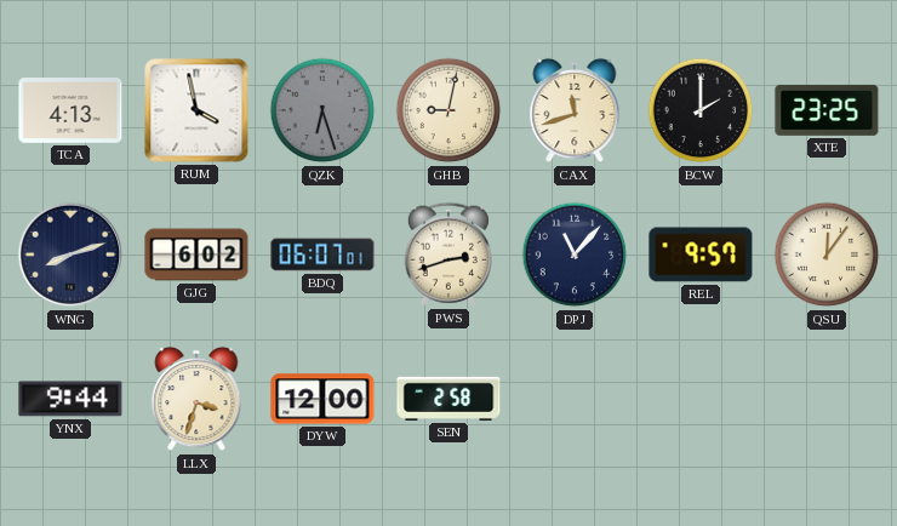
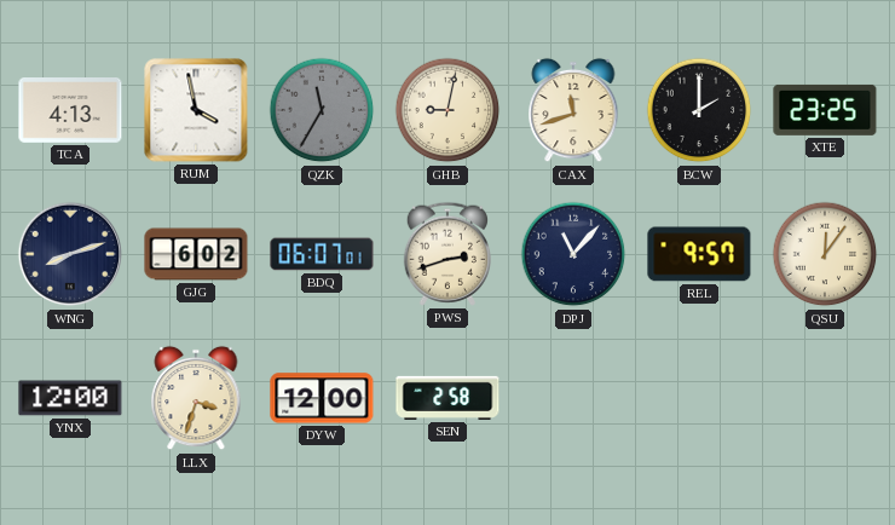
QZK: 6:27 -> 11:35
YNX: 9:44 -> 12:00
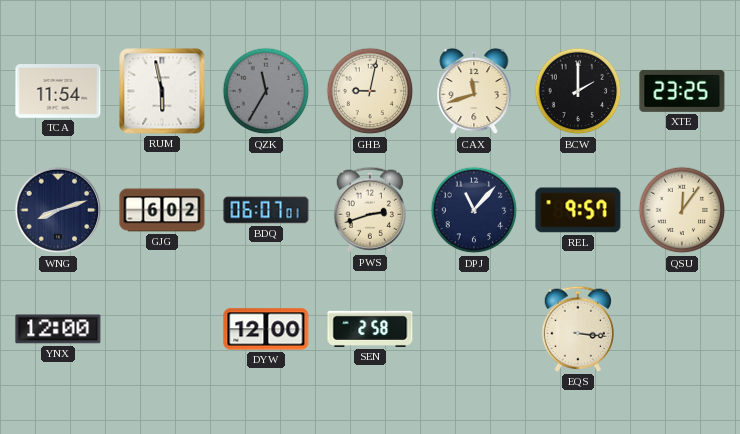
TCA: 4:13 -> 11:54
RUM: 3:58 -> 5:58
LLX: 3:33 -> none
EQS: none -> 3:16
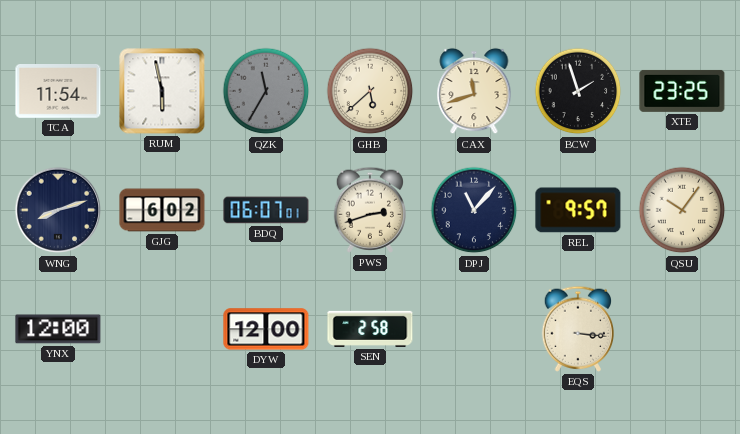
GHB: 9:02 -> 5:38
BCW: 2:00 -> 1:57
QSU: 12:06 -> 10:06
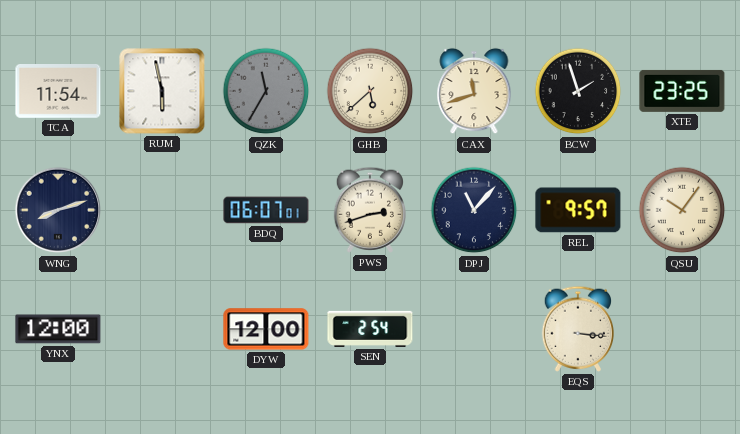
GJG: 6:02 -> none
SEN: 2:58 -> 2:54
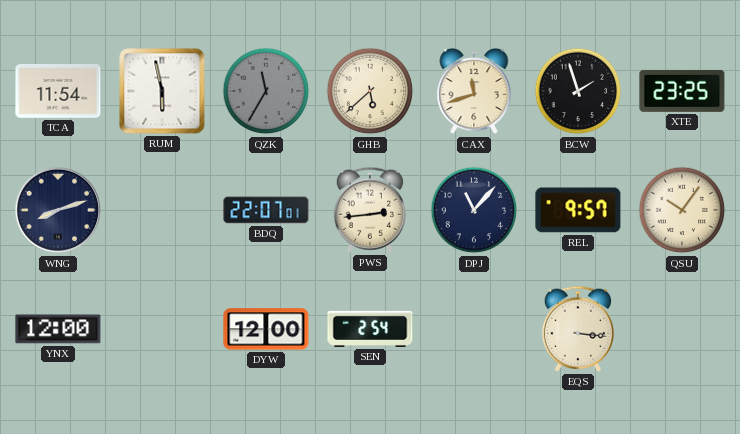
BDQ: 06:07 -> 22:07
PWS: 2:42 -> 2:44
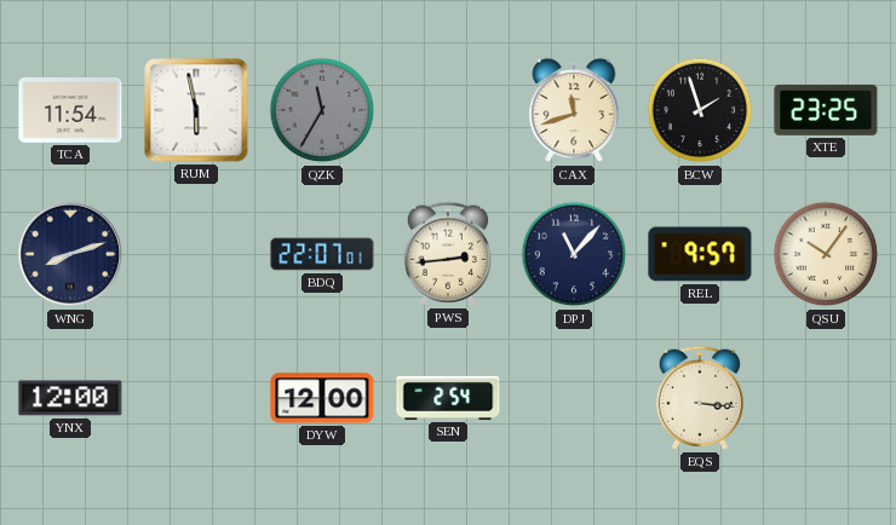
GHB: 5:38 -> none
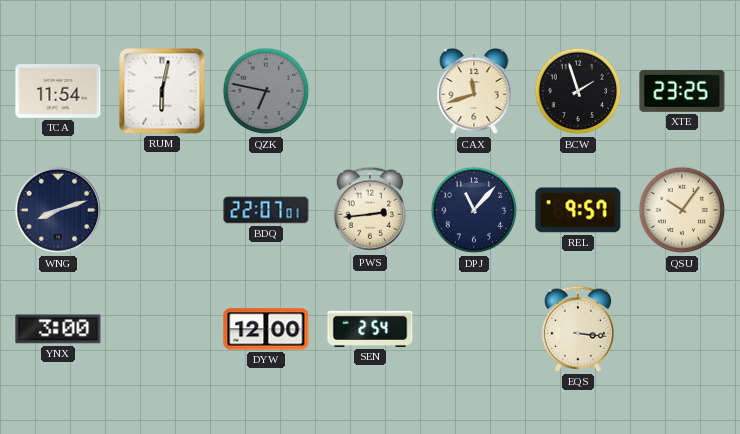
RUM: 5:58 -> 6:02
QZK: 11:35 -> 6:47
YNX: 12:00 -> 3:00
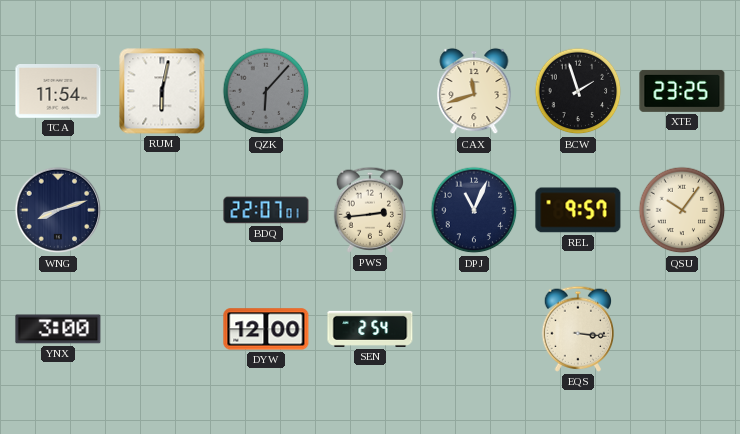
QZK: 6:47 -> 6:07
DPJ: 11:07 -> 11:04
